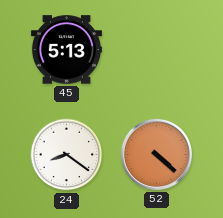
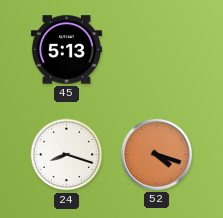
24: 8:21 -> 8:18
52: 4:22 -> 4:18
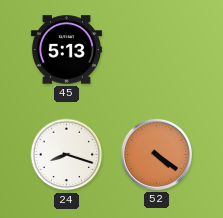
52: 4:18 -> 4:21
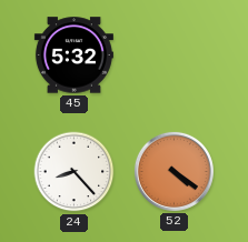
45: 5:13 -> 5:32
24: 8:18 -> 8:23
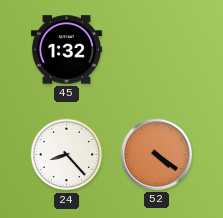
45: 5:32 -> 1:32
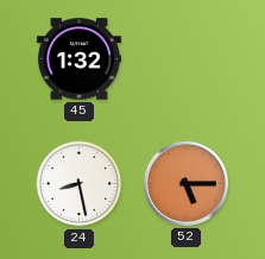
24: 8:23 -> 8:28
52: 4:21 -> 5:15
